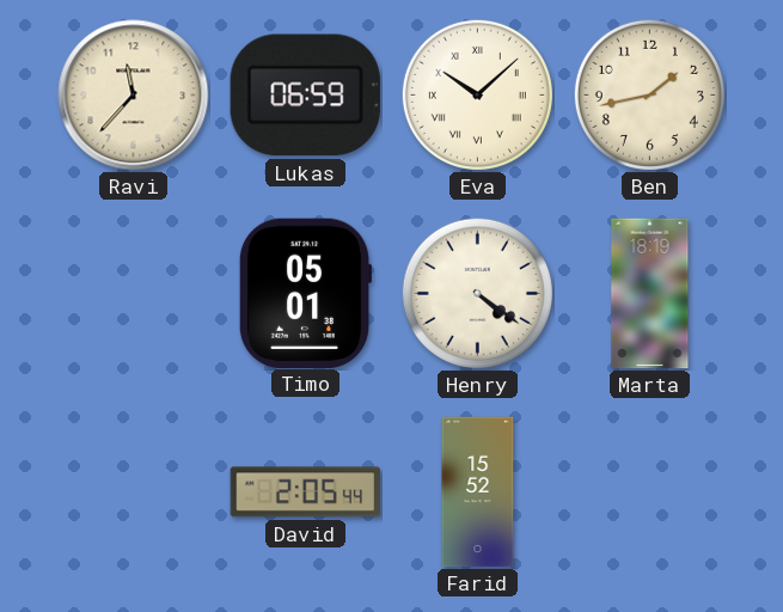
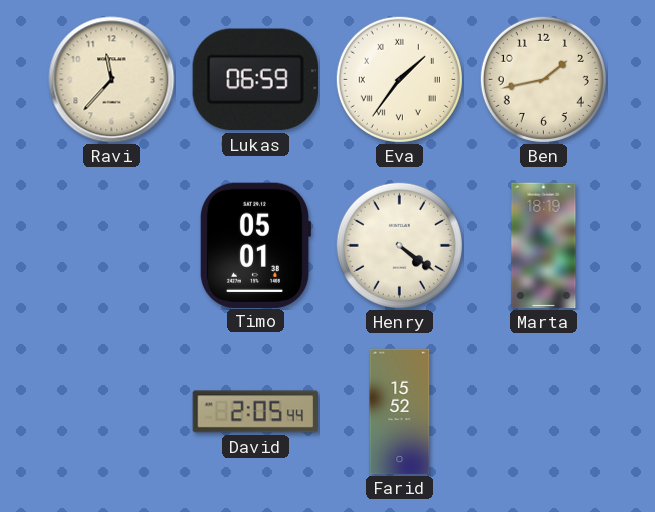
Eva: 10:08 -> 1:36
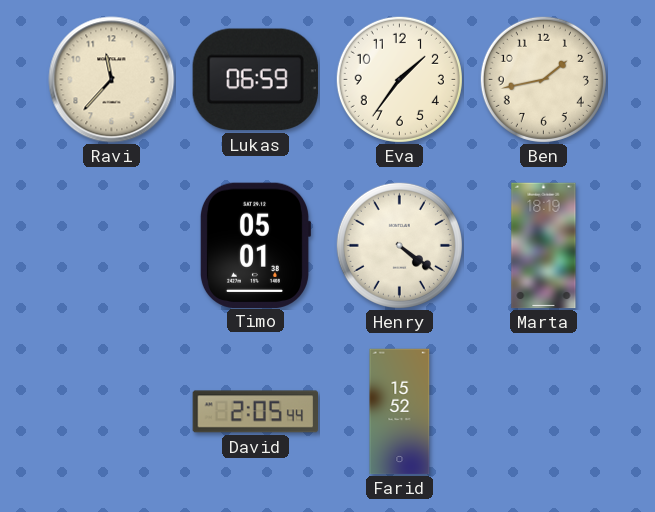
Eva numerals: Roman -> Arabic
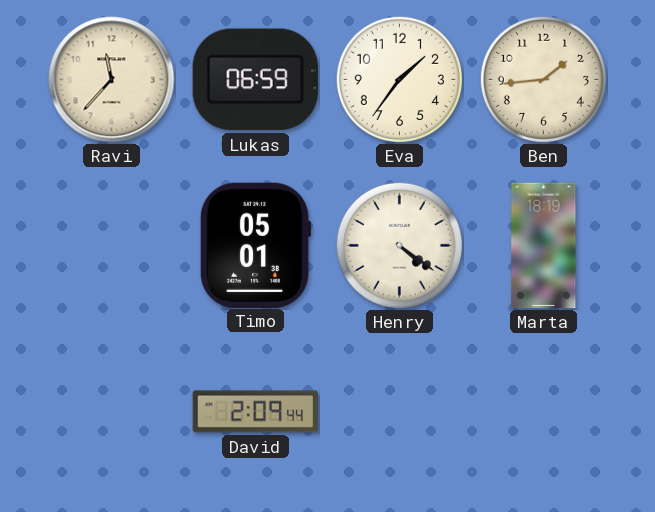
Ben: 1:43 -> 1:44
David: 2:05 -> 2:09
Farid: 15:52 -> none
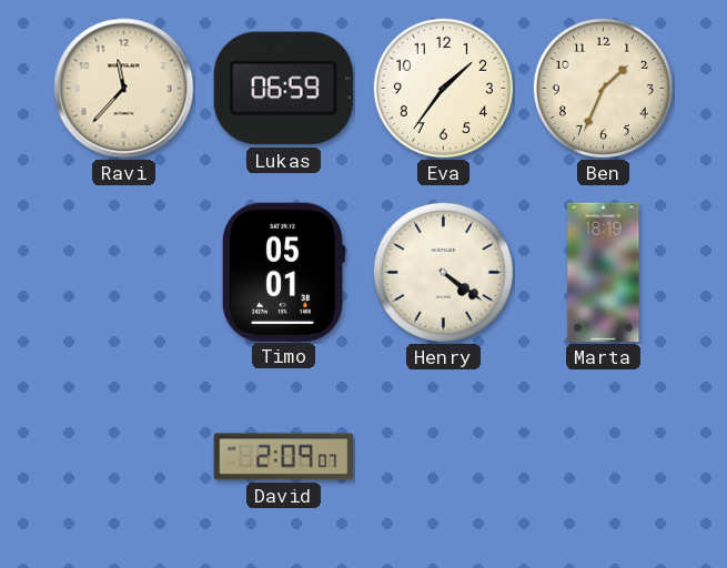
Ben: 1:44 -> 1:34
David: 2:09:44 -> 2:09:07
